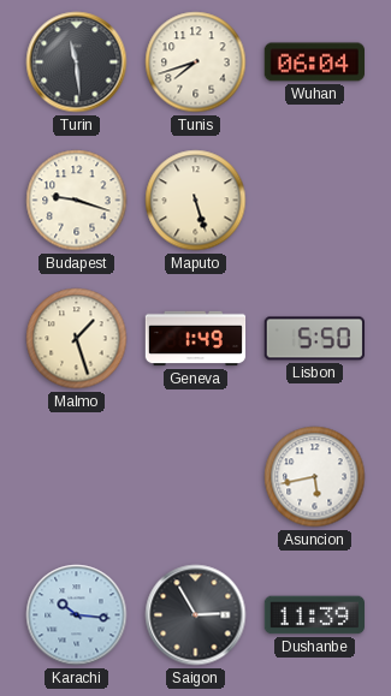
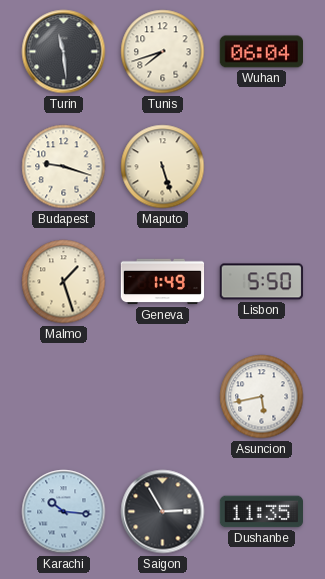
Dushanbe: 11:39 -> 11:35
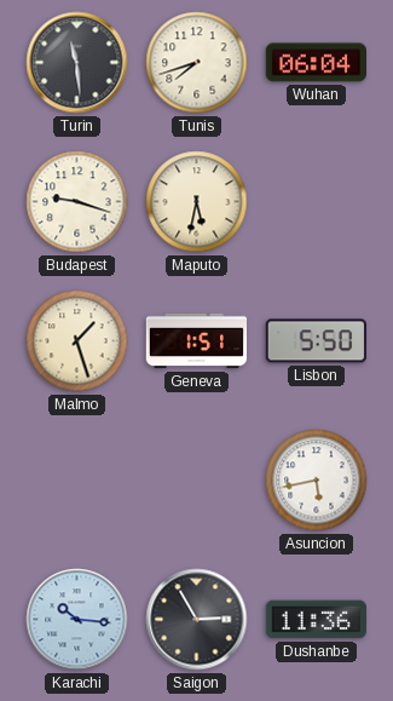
Maputo: 5:27 -> 5:32
Geneva: 1:49 -> 1:51
Dushanbe: 11:35 -> 11:36
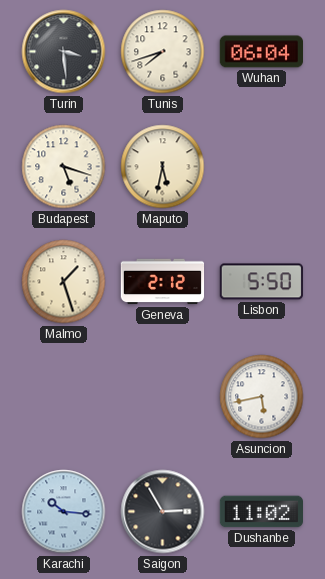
Turin: 11:29 -> 3:29
Budapest: 9:18 -> 5:18
Geneva: 1:51 -> 2:12
Dushanbe: 11:36 -> 11:02
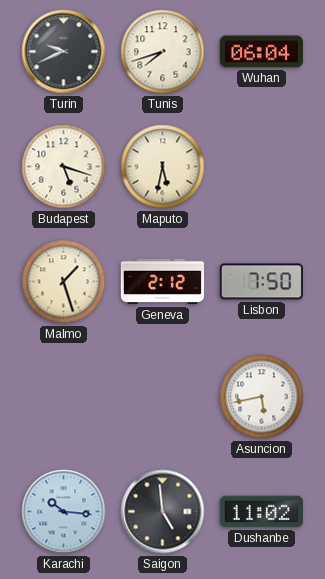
Turin: 3:29 -> 9:41
Lisbon: 5:50 -> 7:50
Saigon: 2:55 -> 4:59
